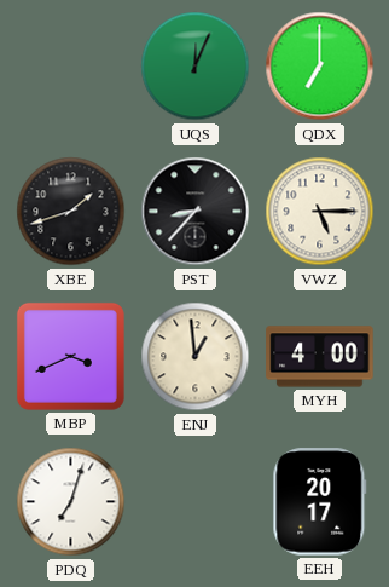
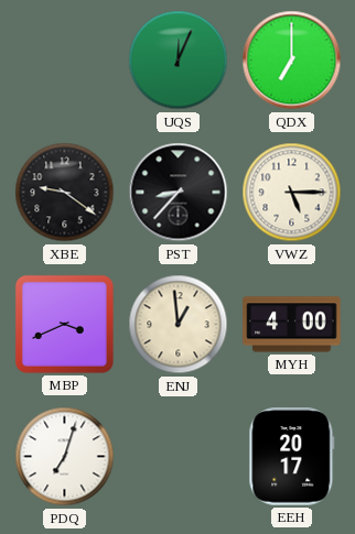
XBE: 1:42 -> 9:21
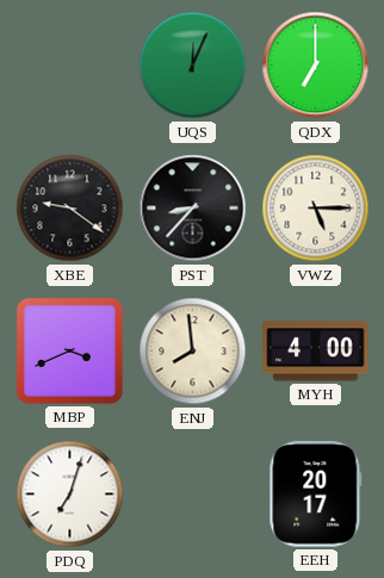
ENJ: 12:59 -> 7:59
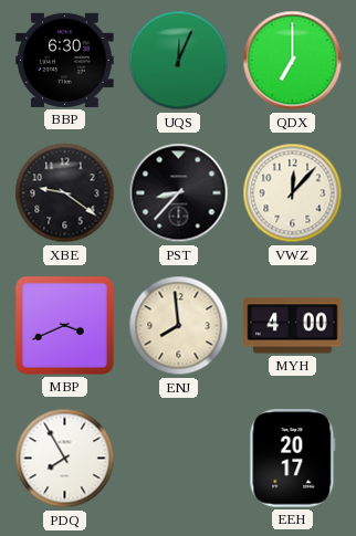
BBP: none -> 6:30
VWZ: 5:15 -> 12:07
PDQ: 7:03 -> 7:55
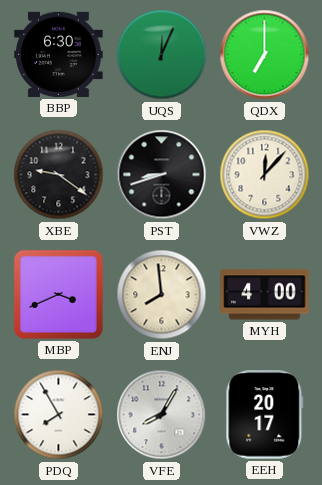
PST: 8:37 -> 8:42
VFE: none -> 8:05
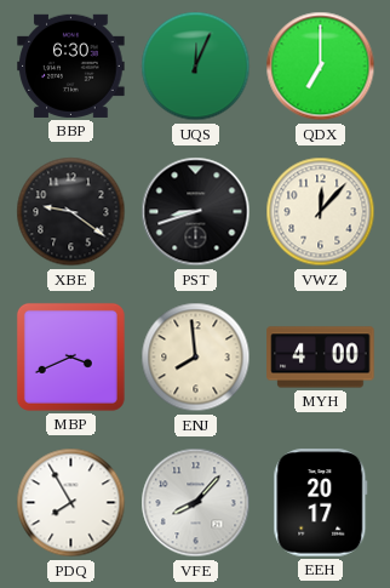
VFE: 8:05 -> 8:07
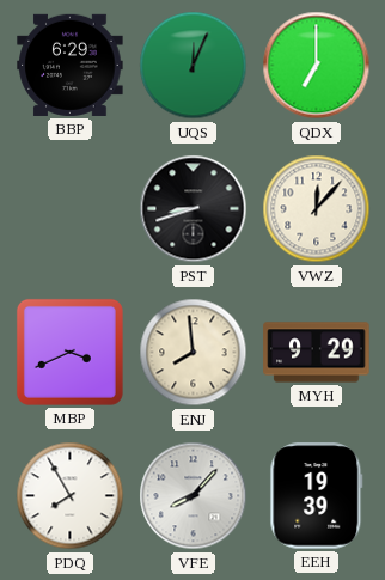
BBP: 6:30 -> 6:29
XBE: 9:21 -> none
MYH: 4:00 -> 9:29
EEH: 20:17 -> 19:39
